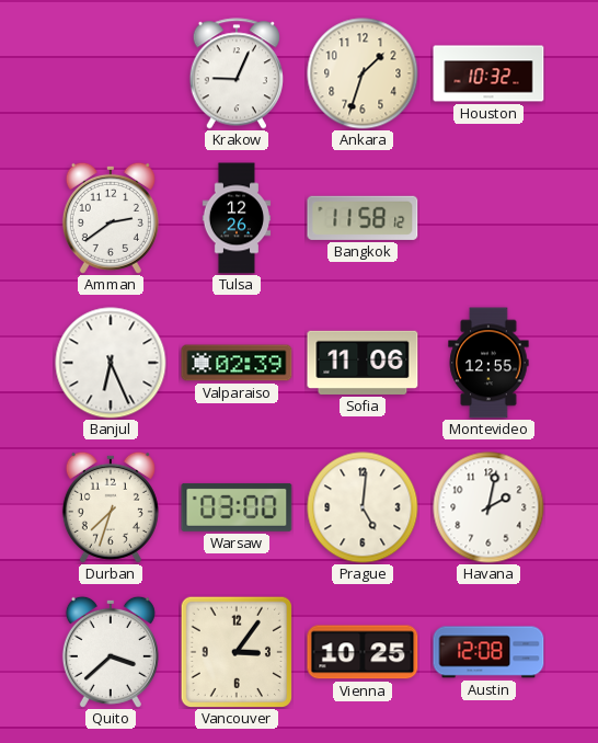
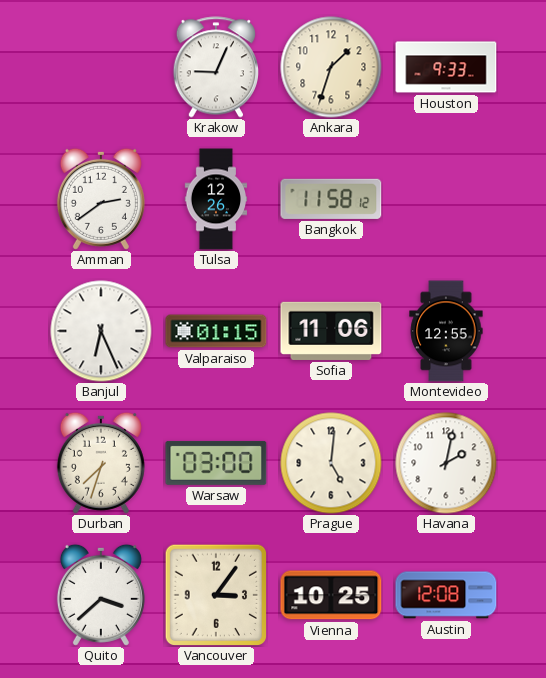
Houston: 10:32 -> 9:33
Valparaiso: 02:39 -> 01:15
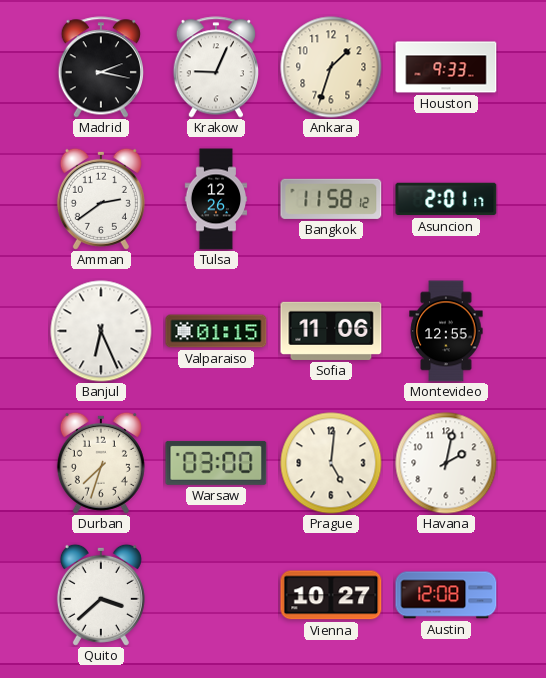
Madrid: none -> 2:17
Asuncion: none -> 2:01
Vancouver: 3:06 -> none
Vienna: 10:25 -> 10:27
